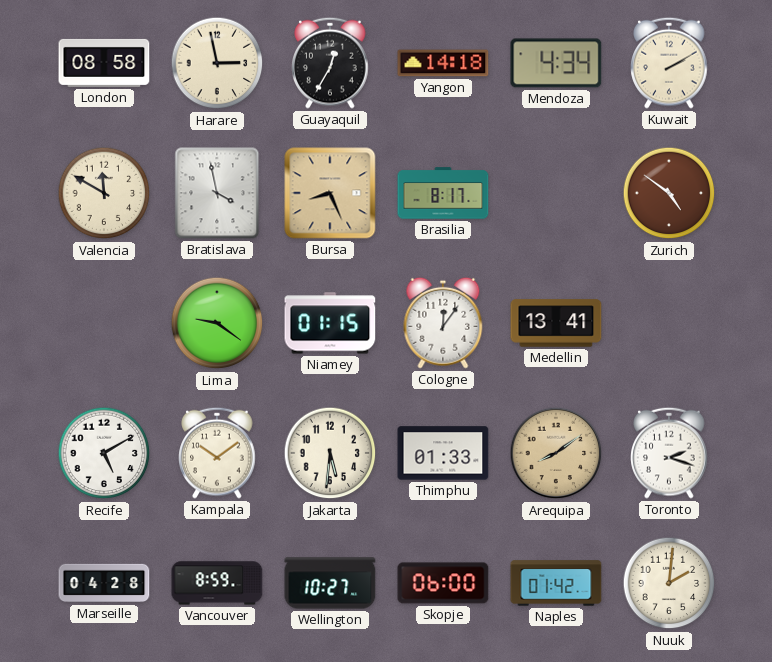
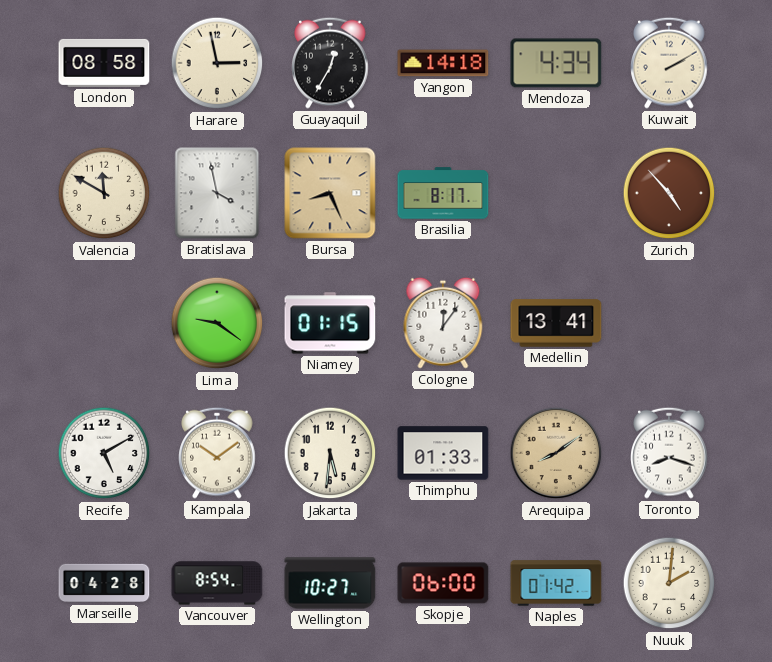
Zurich: 4:51 -> 4:53
Toronto: 2:18 -> 8:18
Vancouver: 8:59 -> 8:54
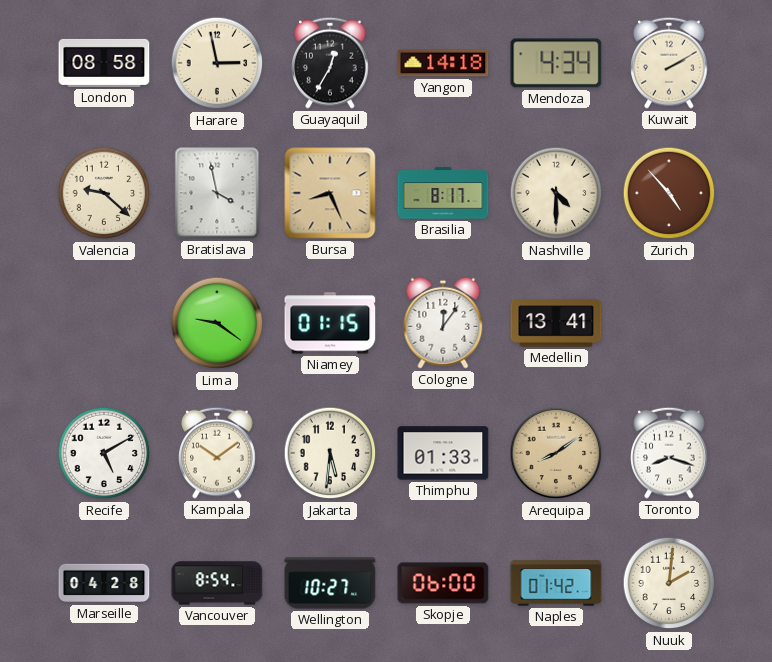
Valencia: 11:50 -> 9:22
Nashville: none -> 4:30
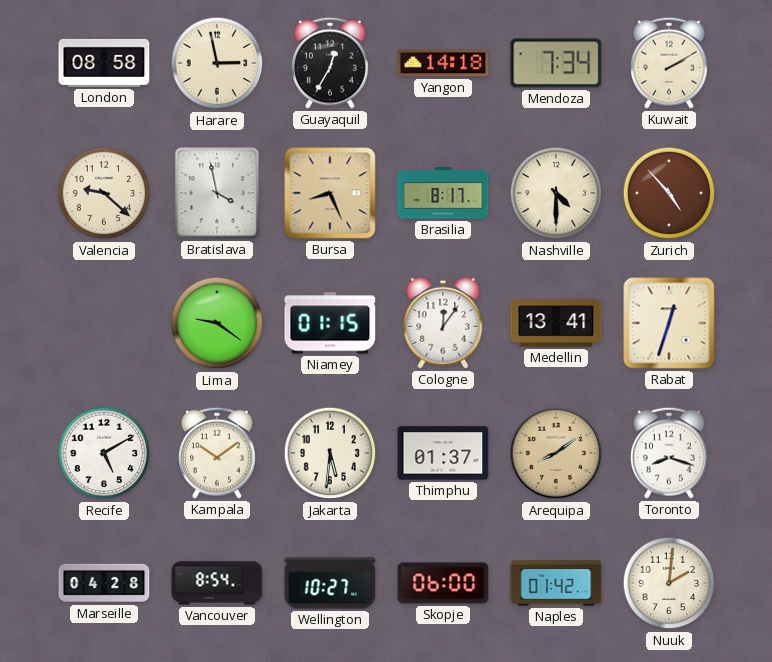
Mendoza: 4:34 -> 7:34
Rabat: none -> 12:33
Thimphu: 01:33 -> 01:37
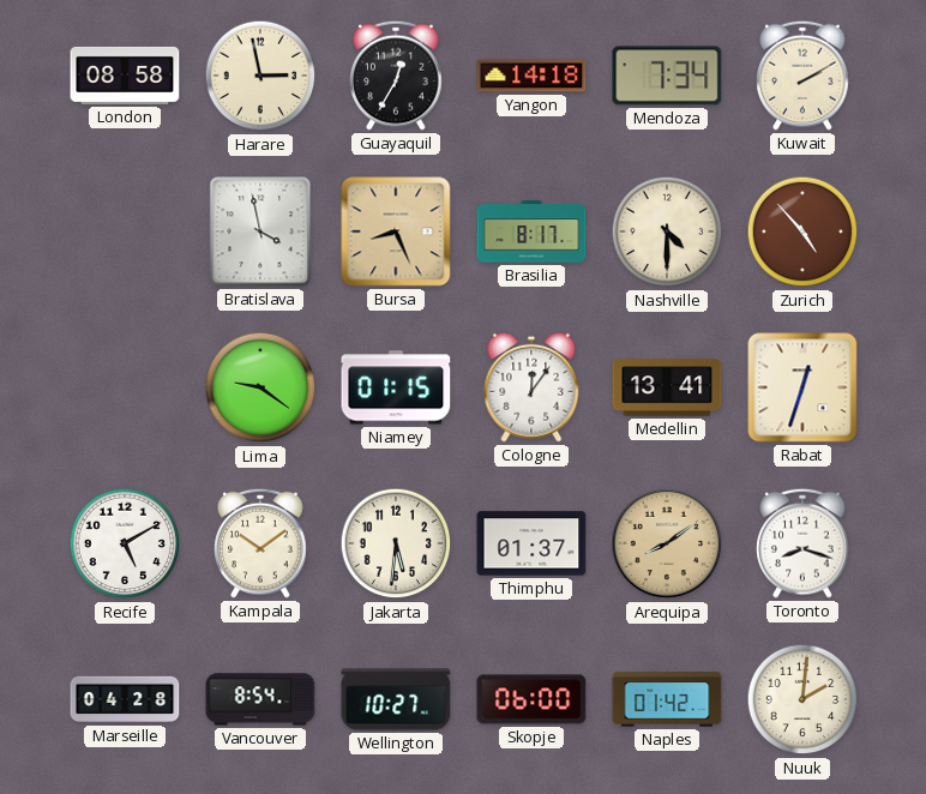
Valencia: 9:22 -> none
